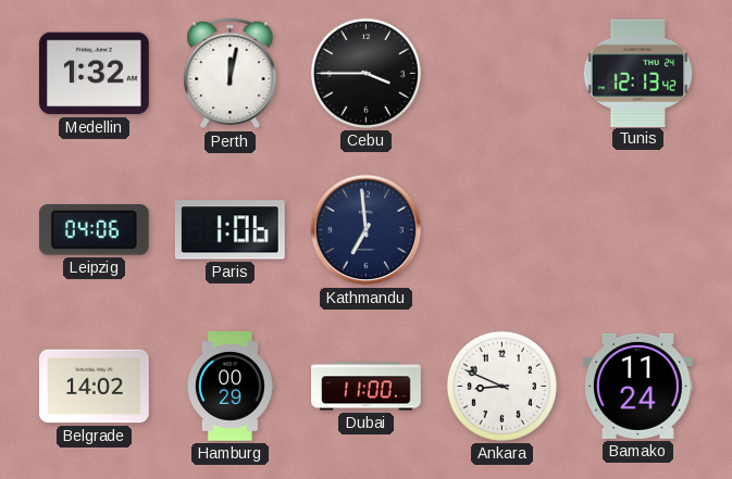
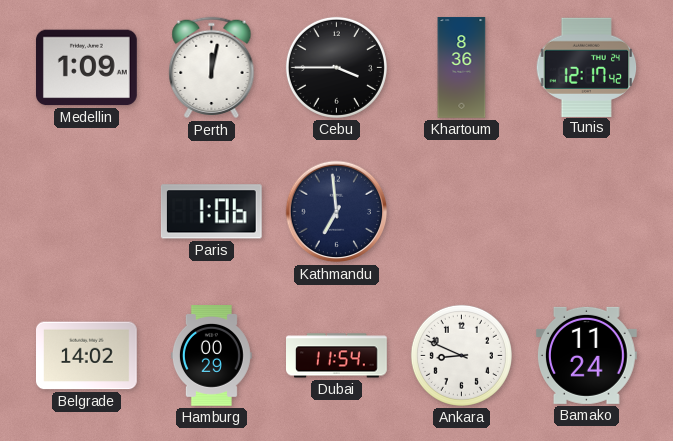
Medellin: 1:32 -> 1:09
Khartoum: none -> 8:36
Tunis: 12:13 -> 12:17
Leipzig: 04:06 -> none
Dubai: 11:00 -> 11:54
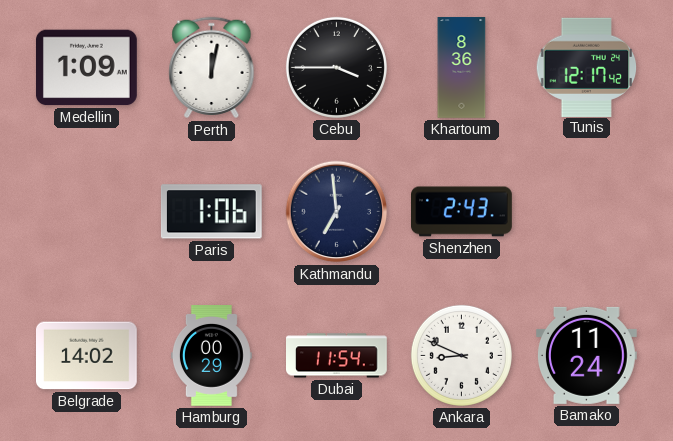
Shenzhen: none -> 2:43
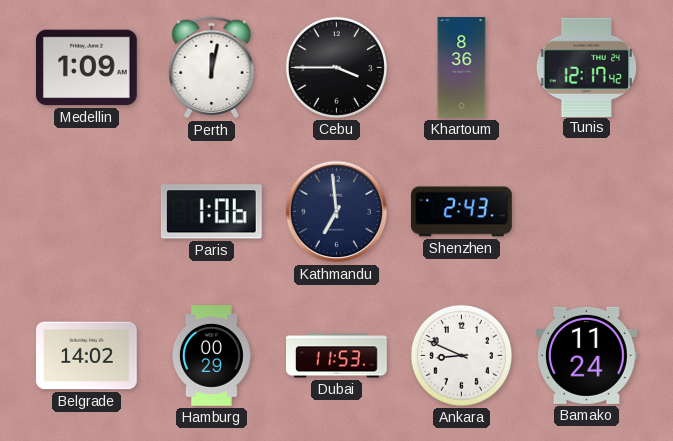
Dubai: 11:54 -> 11:53
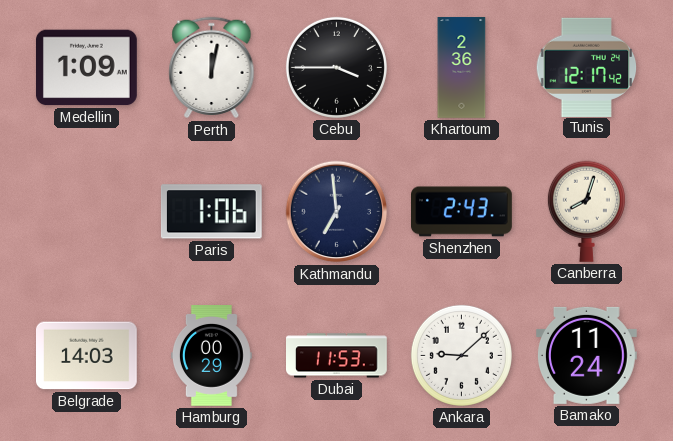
Khartoum: 8:36 -> 2:36
Canberra: none -> 8:03
Belgrade: 14:02 -> 14:03
Ankara: 8:49 -> 9:08
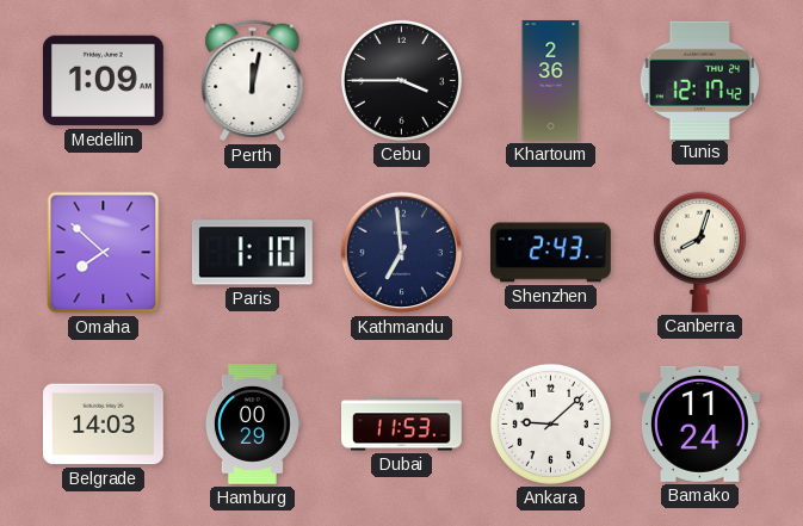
Omaha: none -> 7:52
Paris: 1:06 -> 1:10
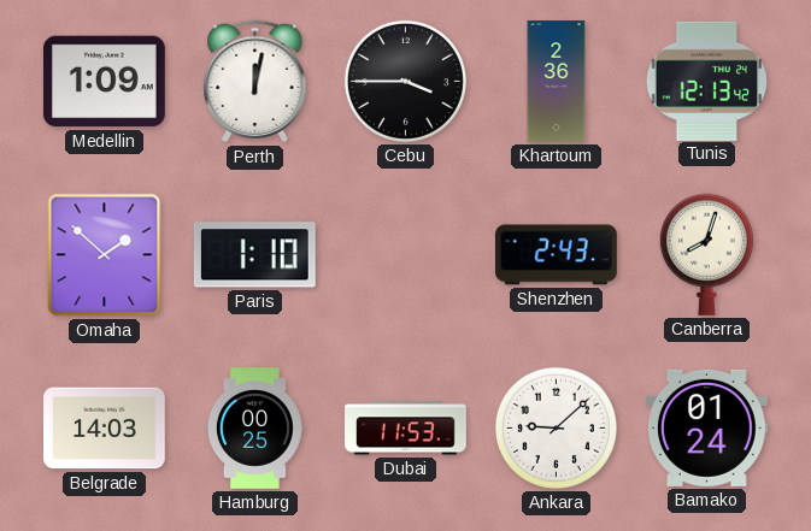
Tunis: 12:17 -> 12:13
Omaha: 7:52 -> 1:52
Kathmandu: 6:59 -> none
Hamburg: 00:29 -> 00:25
Bamako: 11:24 -> 01:24
